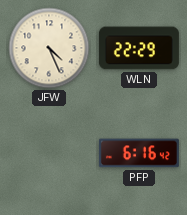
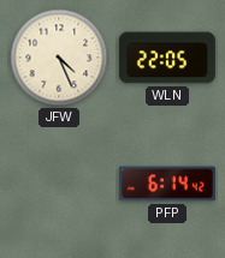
WLN: 22:29 -> 22:05
PFP: 6:16 -> 6:14
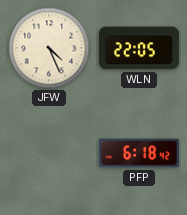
PFP: 6:14 -> 6:18
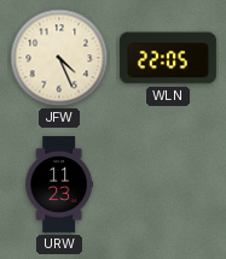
URW: none -> 11:23
PFP: 6:18 -> none
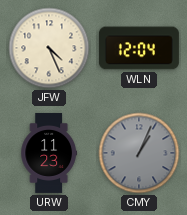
WLN: 22:05 -> 12:04
CMY: none -> 1:04
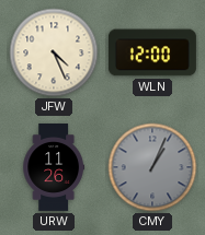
WLN: 12:04 -> 12:00
URW: 11:23 -> 11:26
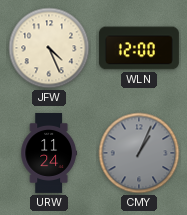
URW: 11:26 -> 11:24
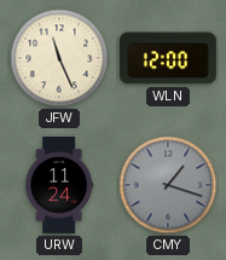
JFW: 4:26 -> 11:26
CMY: 1:04 -> 1:18
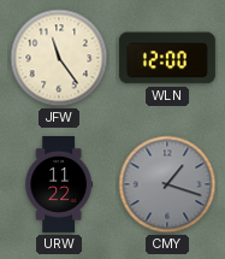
JFW: 11:26 -> 11:24
URW: 11:24 -> 11:22
